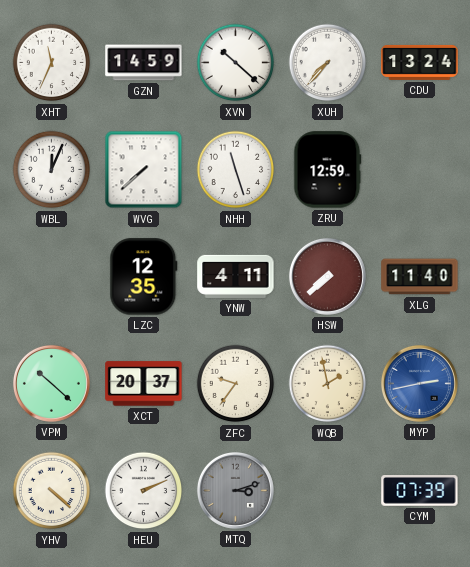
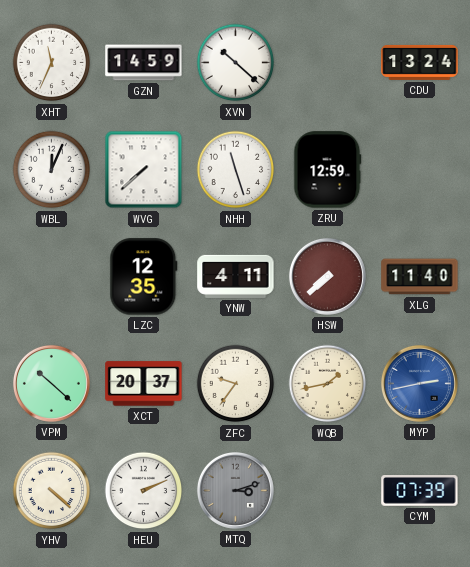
XUH: 7:37 -> none
WQB: 1:58 -> 1:43
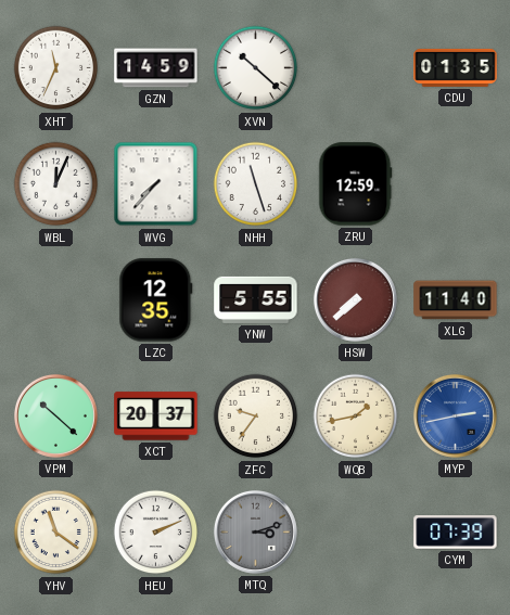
CDU: 13:24 -> 01:35
WVG: 7:38 -> 7:37
YNW: 4:11 -> 5:55
YHV: 4:22 -> 11:21
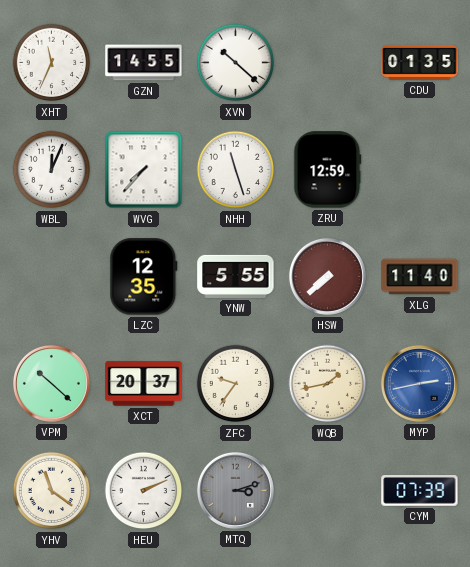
GZN: 14:59 -> 14:55
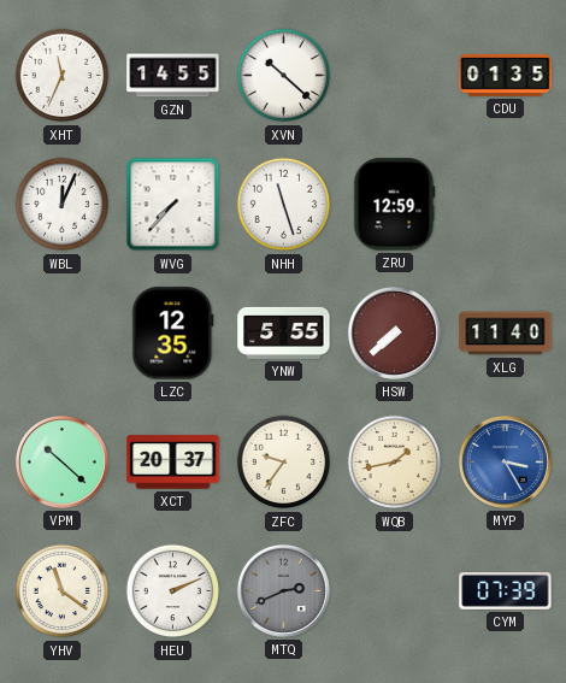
MYP: 2:43 -> 3:25
MTQ: 3:12 -> 2:41
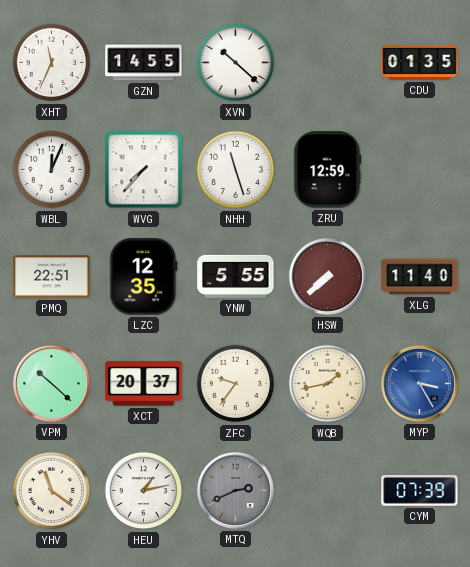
PMQ: none -> 22:51
HEU: 2:11 -> 1:13
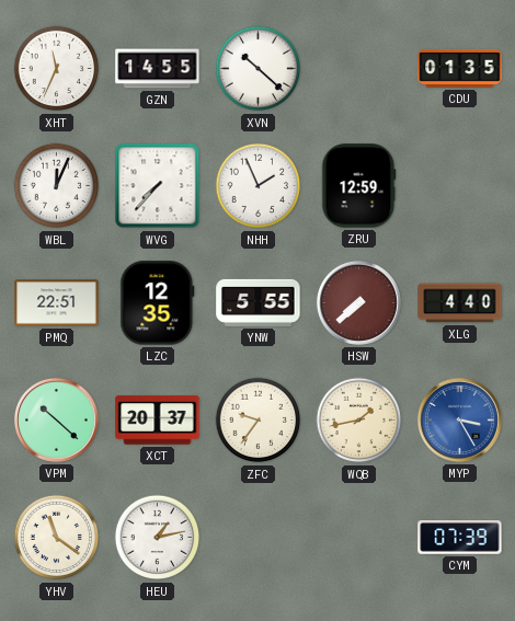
NHH: 11:27 -> 1:56
XLG: 11:40 -> 4:40
MTQ: 2:41 -> none
